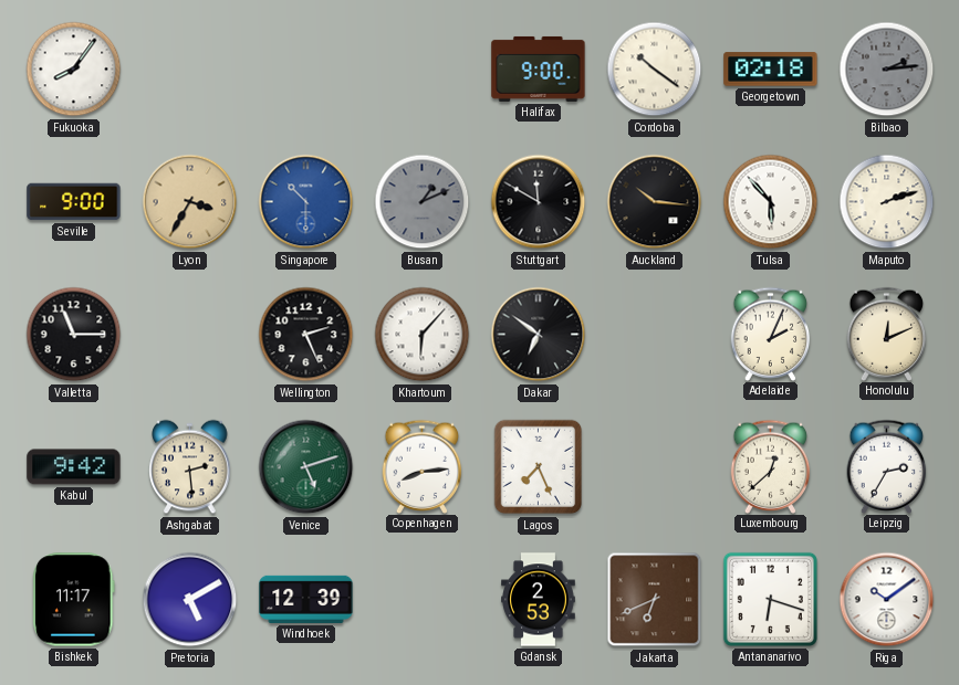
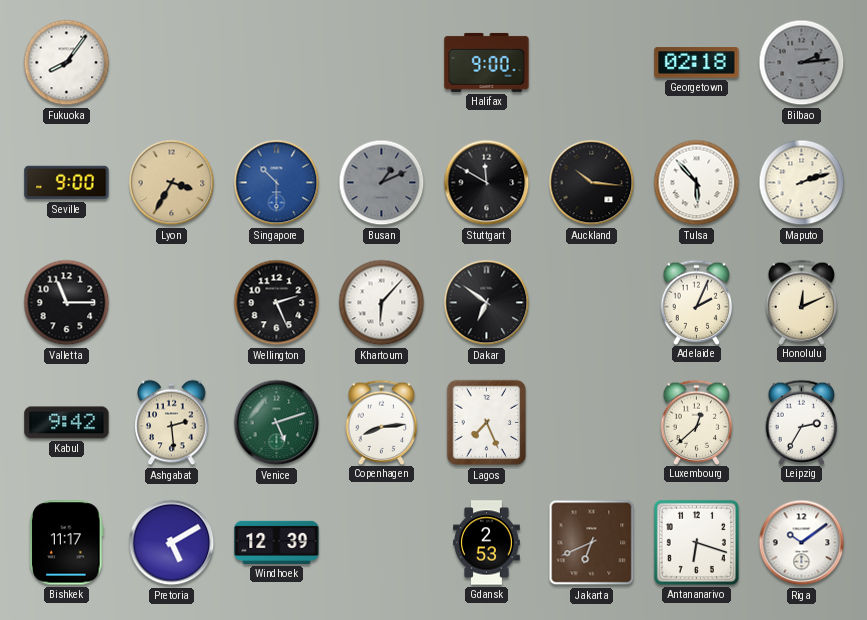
Cordoba: 10:21 -> none
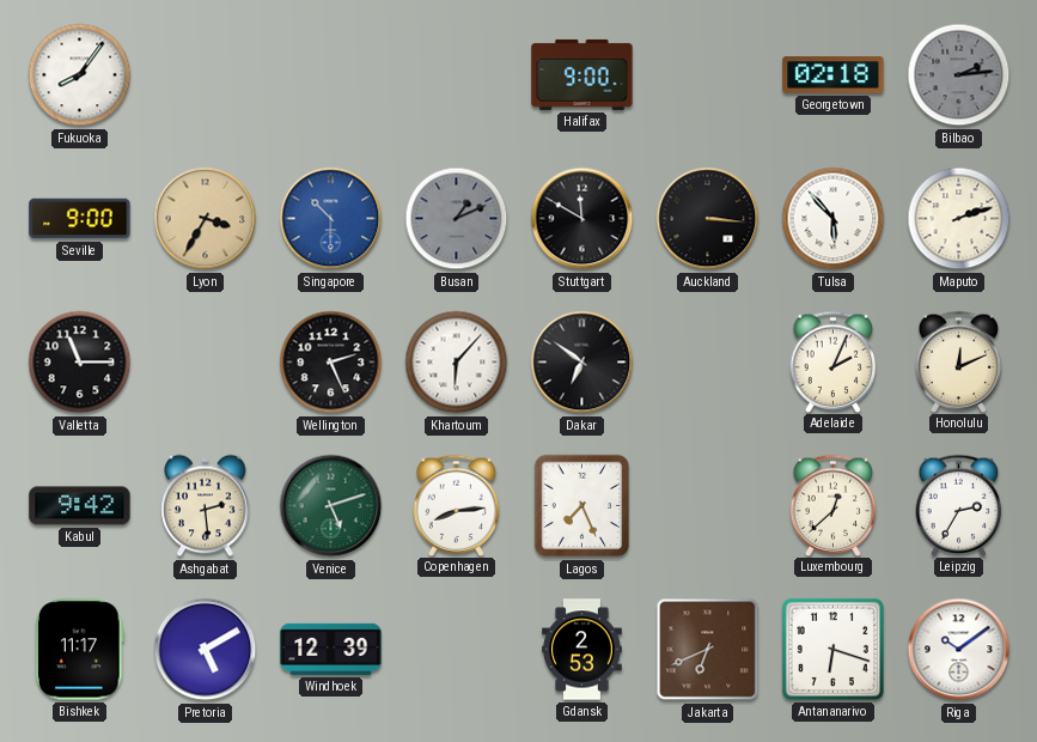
Auckland: 10:16 -> 3:16
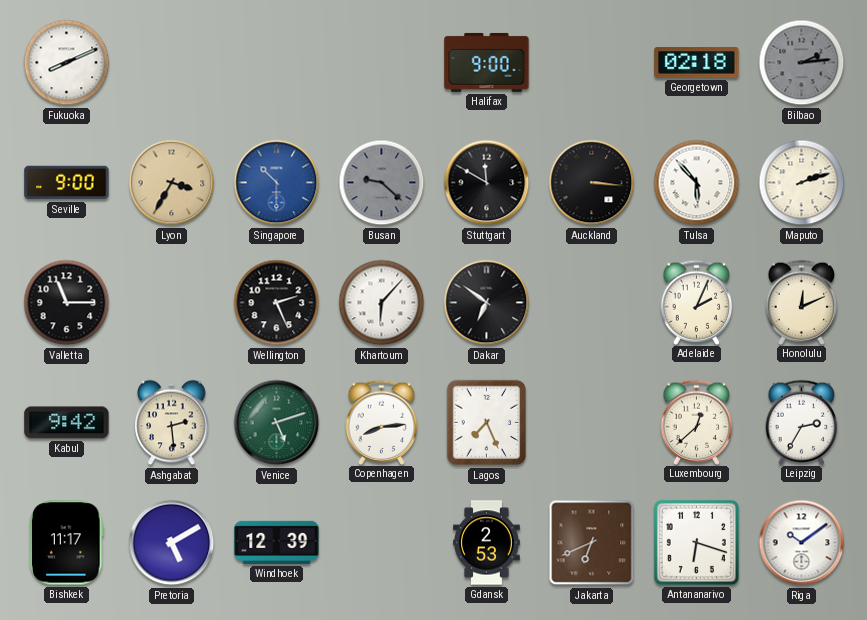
Fukuoka: 8:06 -> 8:11
Busan: 1:11 -> 9:22
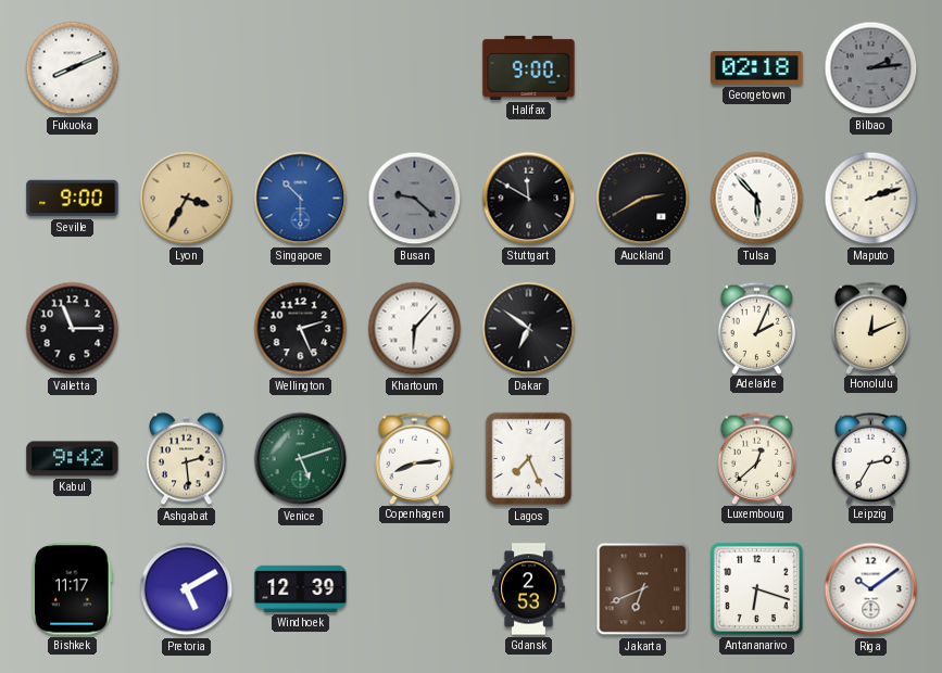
Auckland: 3:16 -> 2:40
